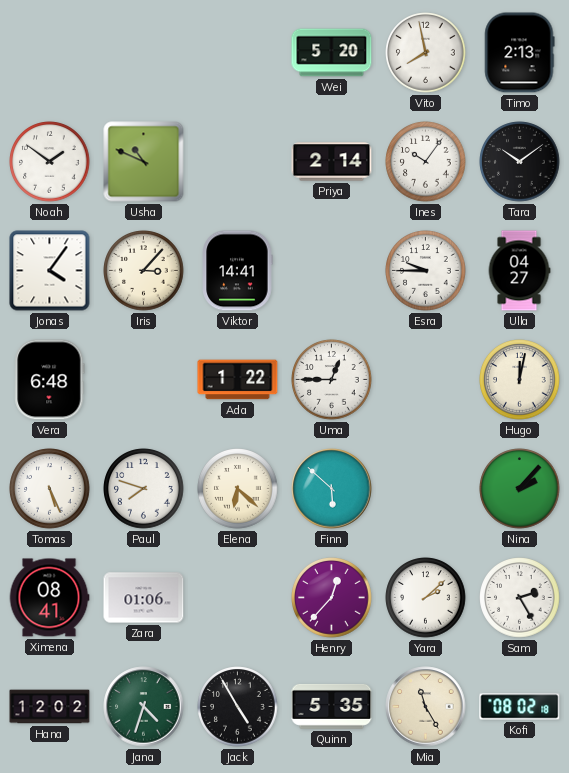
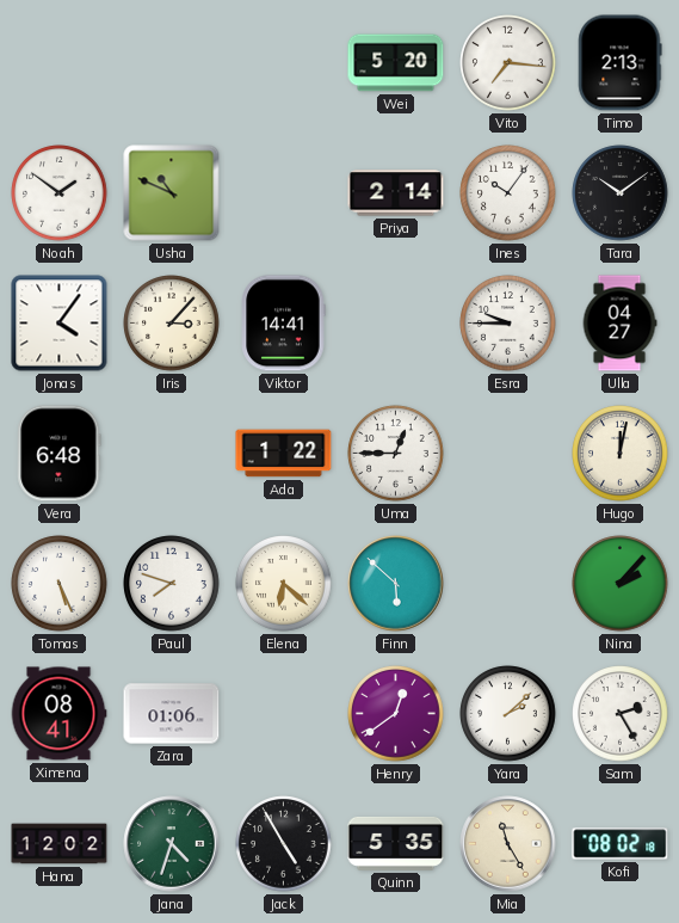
Vito: 7:58 -> 7:16
Henry: 12:37 -> 12:39
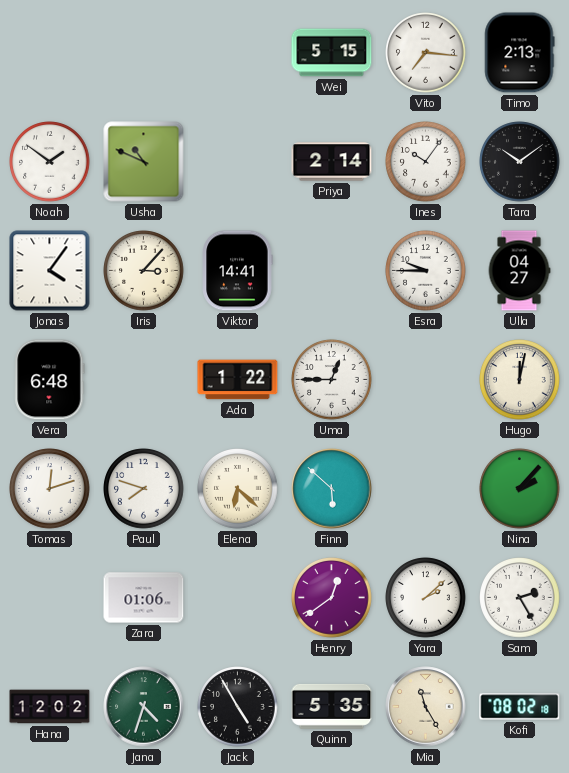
Wei: 5:20 -> 5:15
Tomas: 5:26 -> 12:12
Ximena: 08:41 -> none
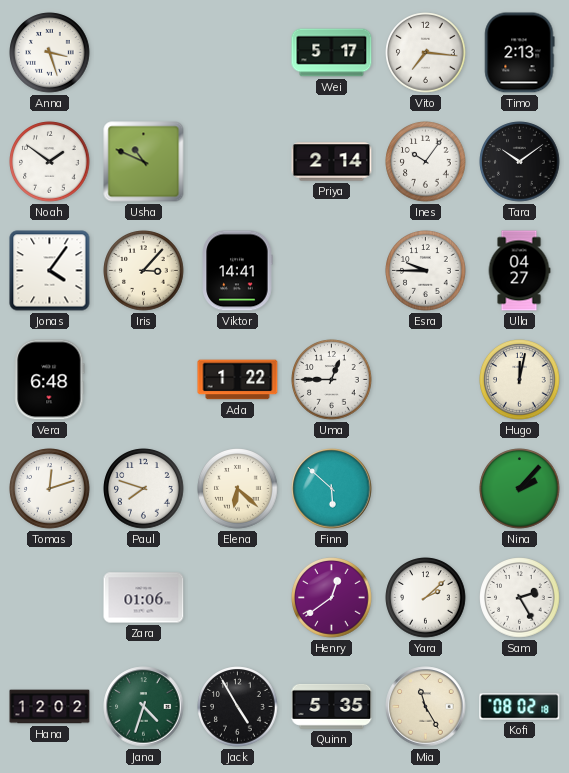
Anna: none -> 3:27
Wei: 5:15 -> 5:17
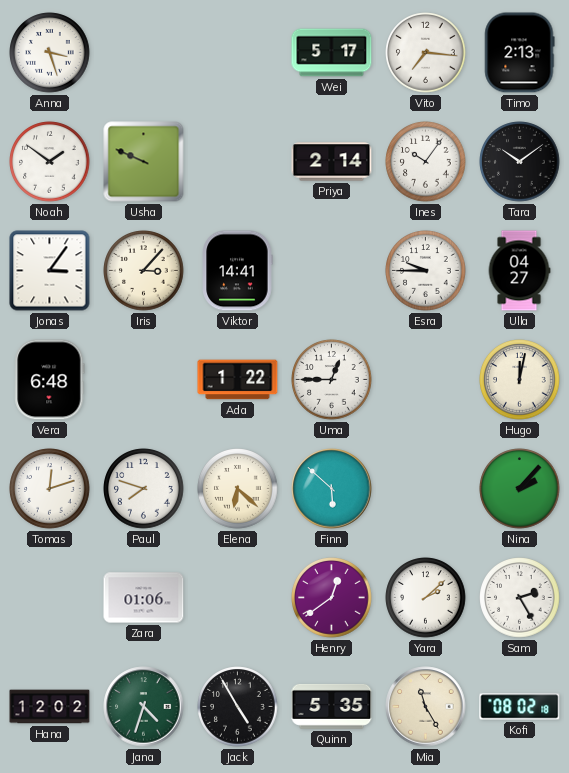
Usha: 10:49 -> 9:49
Jonas: 4:06 -> 3:06
